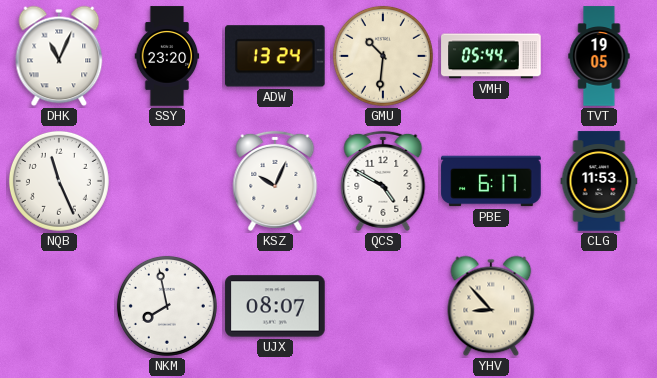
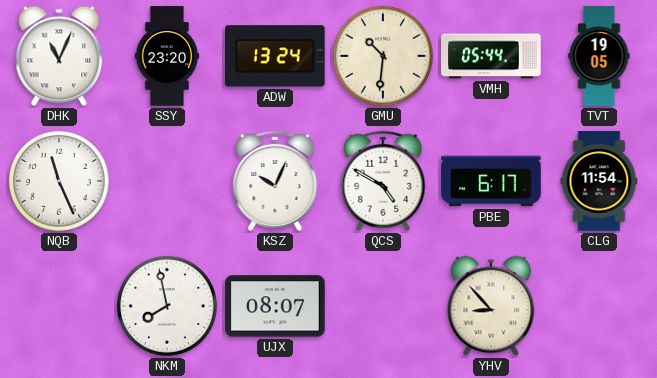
CLG: 11:53 -> 11:54
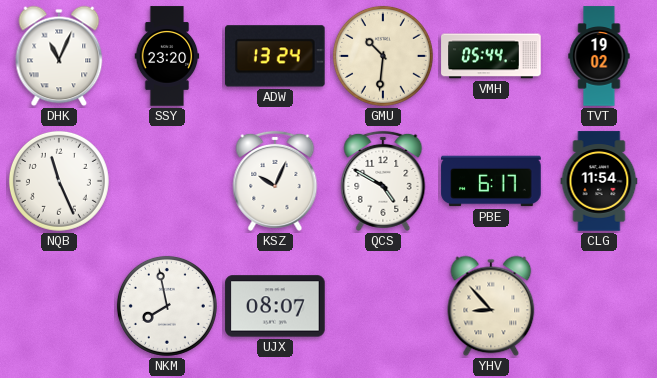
TVT: 19:05 -> 19:02
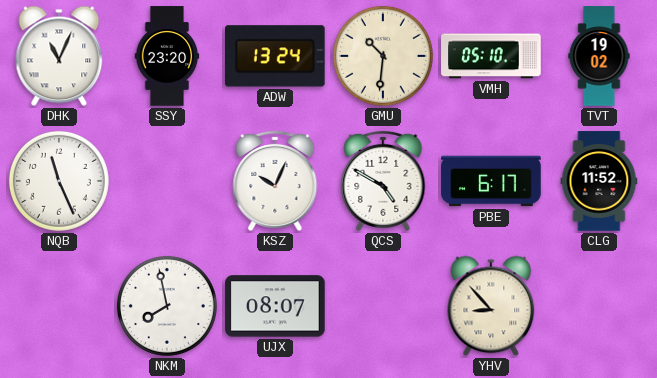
VMH: 05:44 -> 05:10
CLG: 11:54 -> 11:52
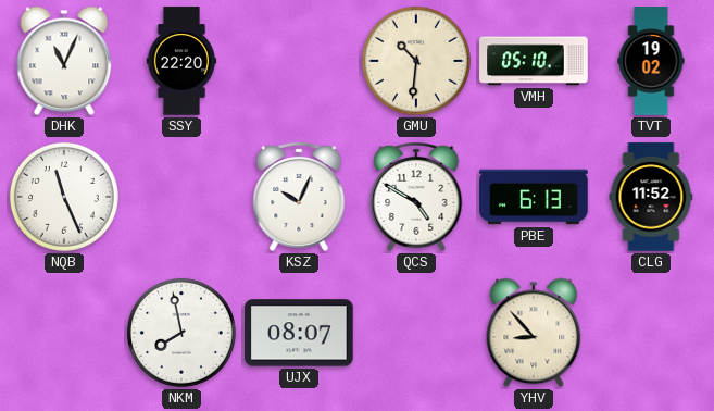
SSY: 23:20 -> 22:20
ADW: 13:24 -> none
PBE: 6:17 -> 6:13
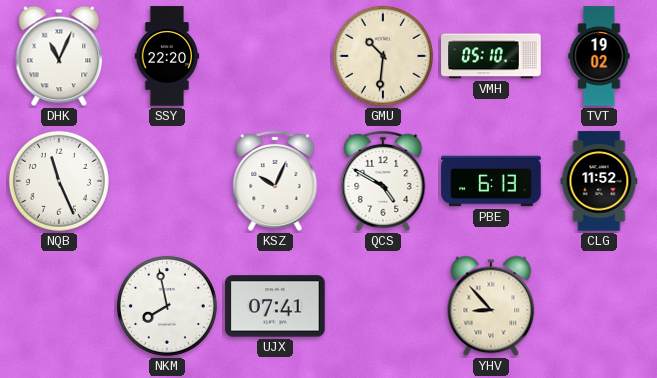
UJX: 08:07 -> 07:41
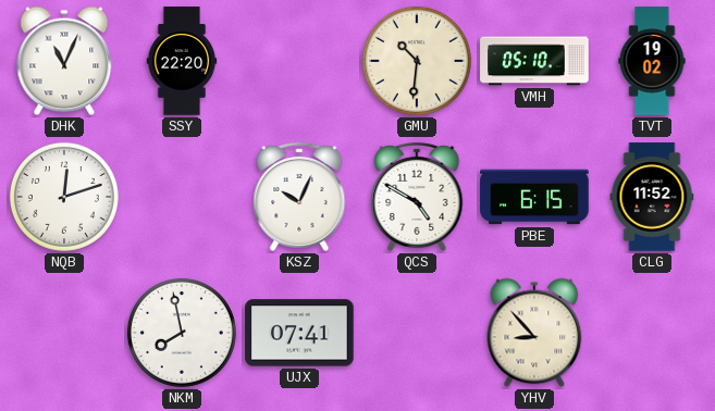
NQB: 11:26 -> 12:12
PBE: 6:13 -> 6:15
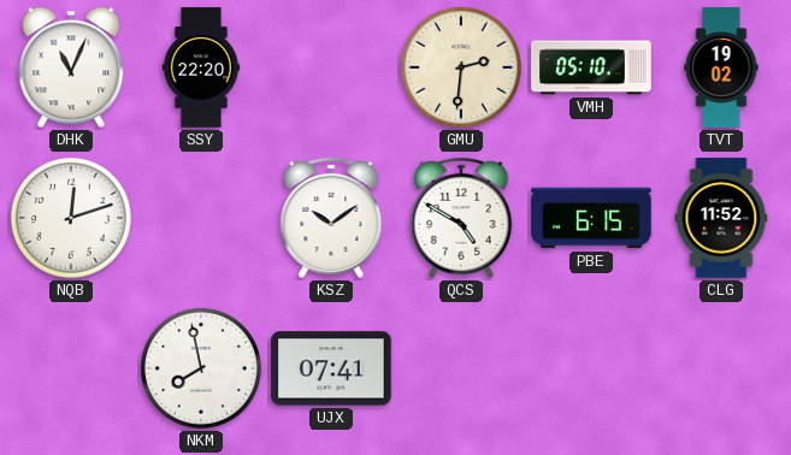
GMU: 10:31 -> 2:31
KSZ: 10:04 -> 10:09
YHV: 8:53 -> none
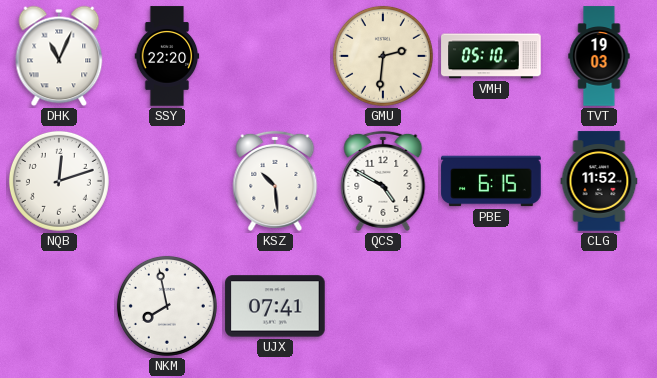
TVT: 19:02 -> 19:03
KSZ: 10:09 -> 10:29
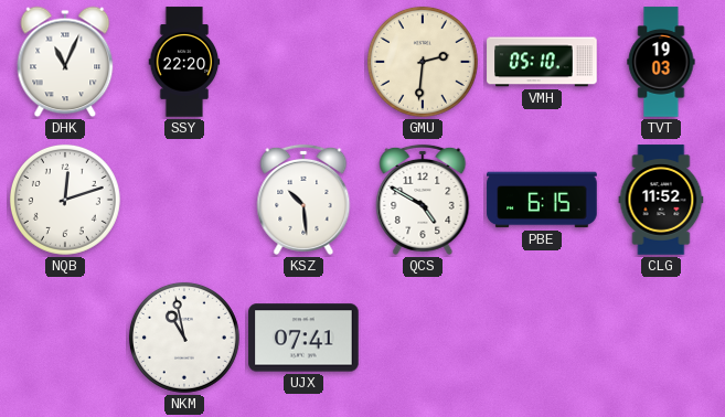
NKM: 7:58 -> 10:58
